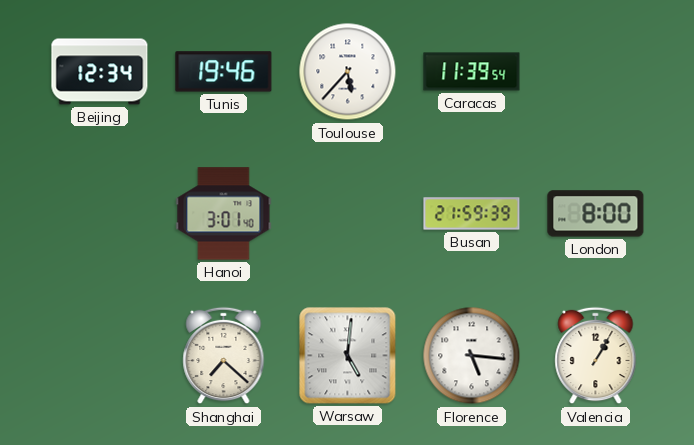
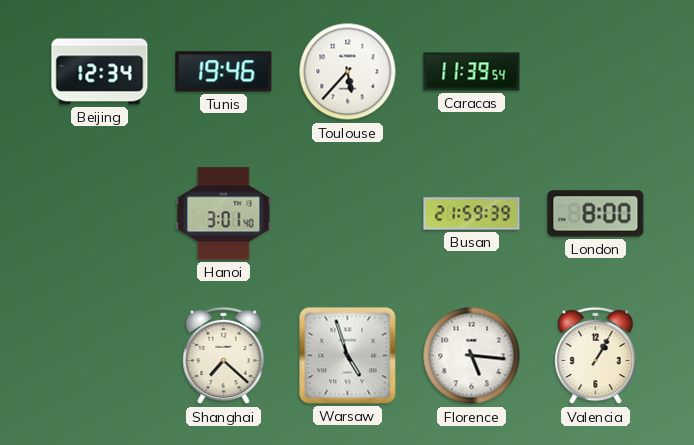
Warsaw: 5:01 -> 4:57
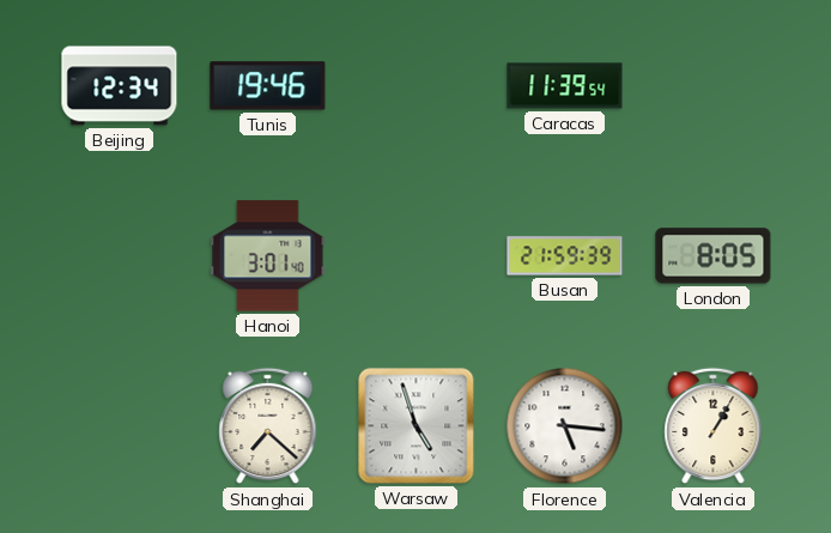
Toulouse: 5:37 -> none
London: 8:00 -> 8:05
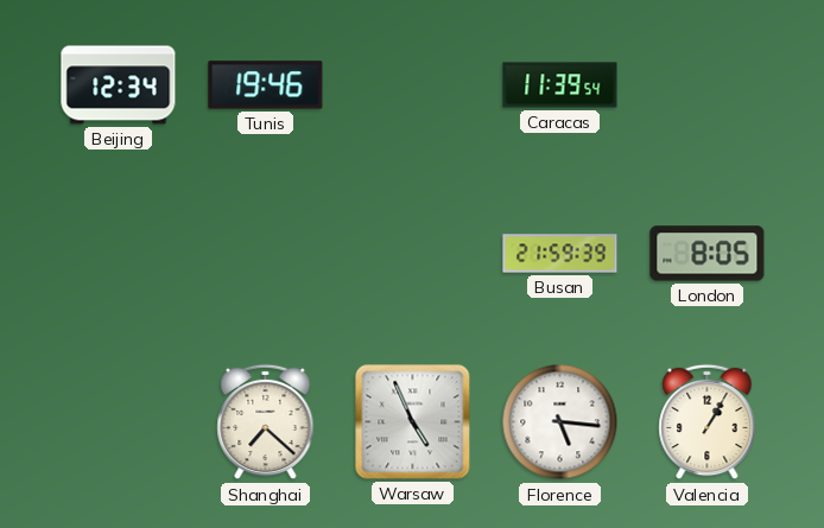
Hanoi: 3:01 -> none
Warsaw: 4:57 -> 4:56
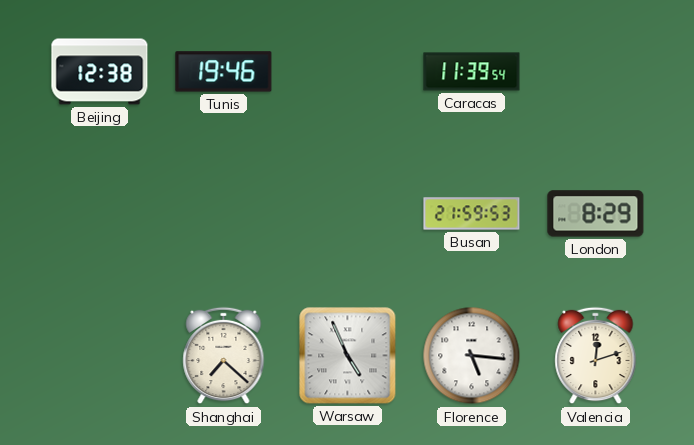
Beijing: 12:34 -> 12:38
Busan: 21:59:39 -> 21:59:53
London: 8:05 -> 8:29
Valencia: 1:05 -> 12:12
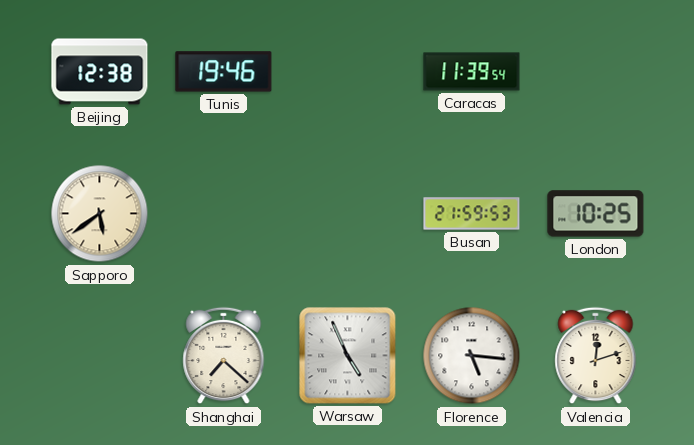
Sapporo: none -> 5:39
London: 8:29 -> 10:25
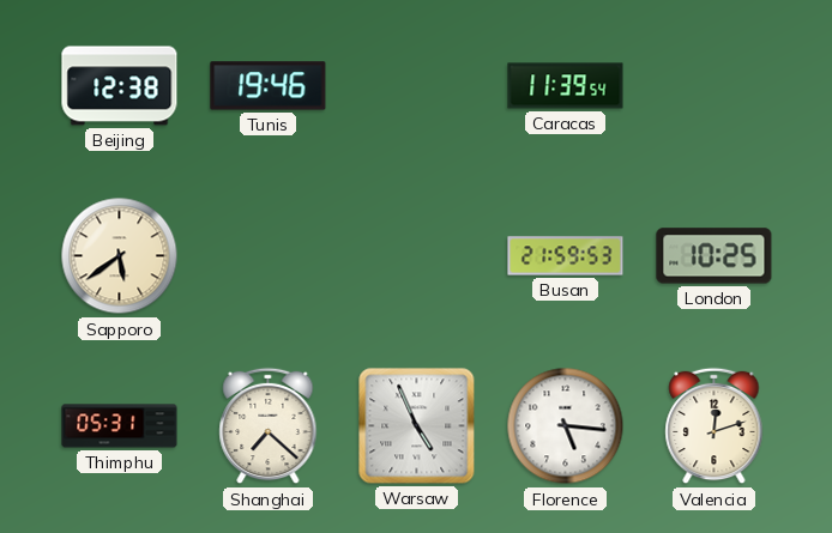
Thimphu: none -> 05:31
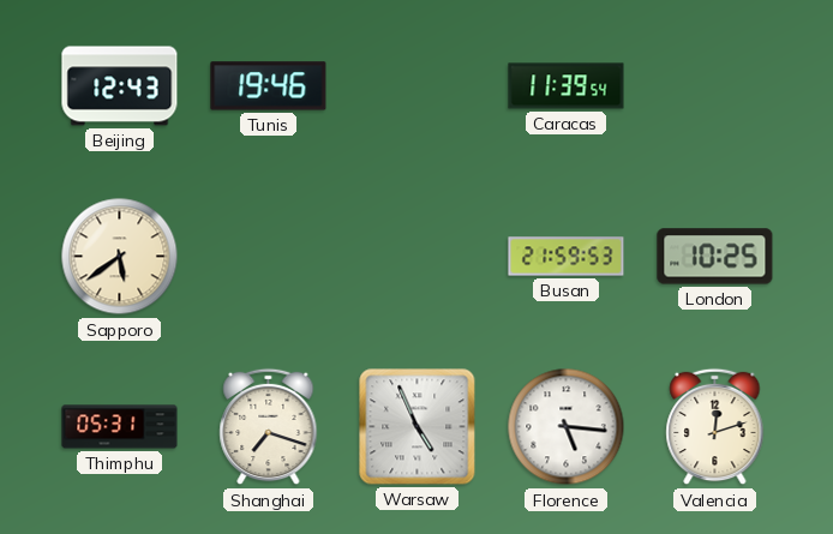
Beijing: 12:38 -> 12:43
Shanghai: 7:22 -> 7:18
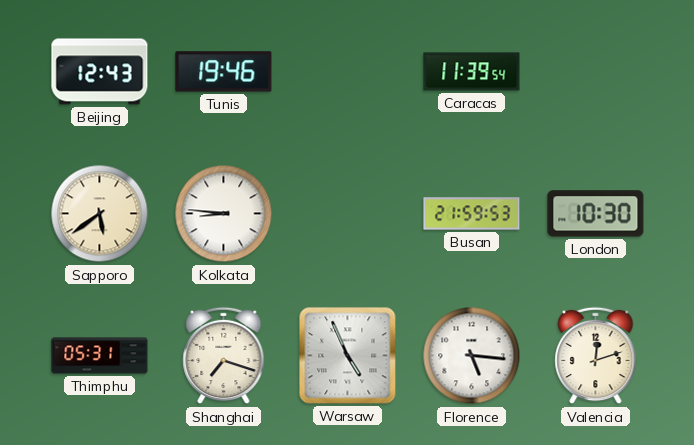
Kolkata: none -> 8:46
London: 10:25 -> 10:30
